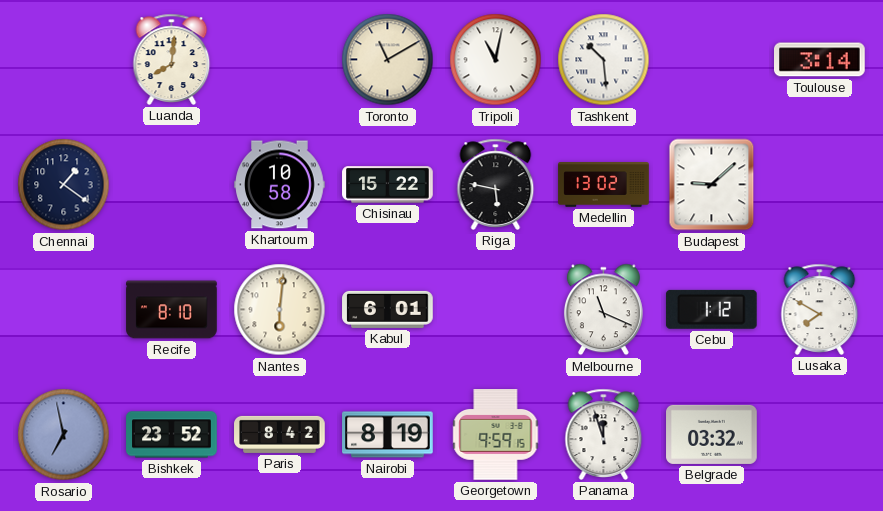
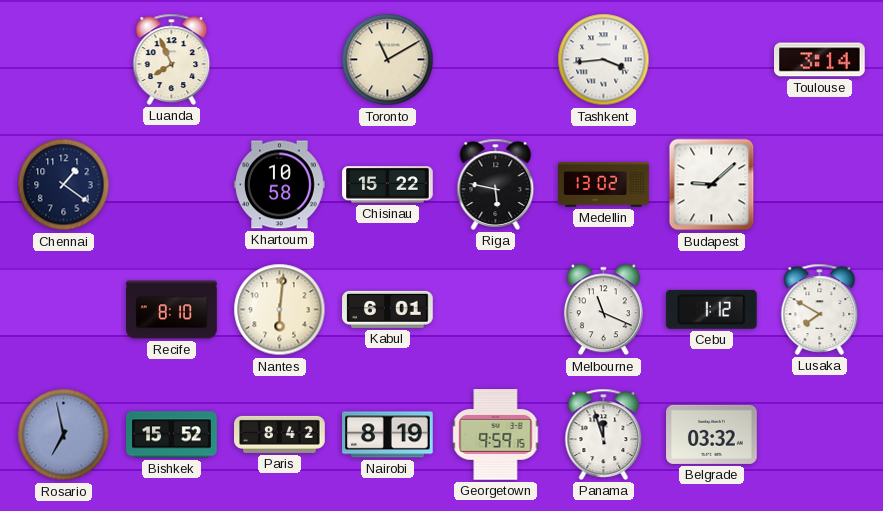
Luanda: 8:01 -> 7:56
Tripoli: 11:02 -> none
Tashkent: 10:29 -> 3:44
Bishkek: 23:52 -> 15:52
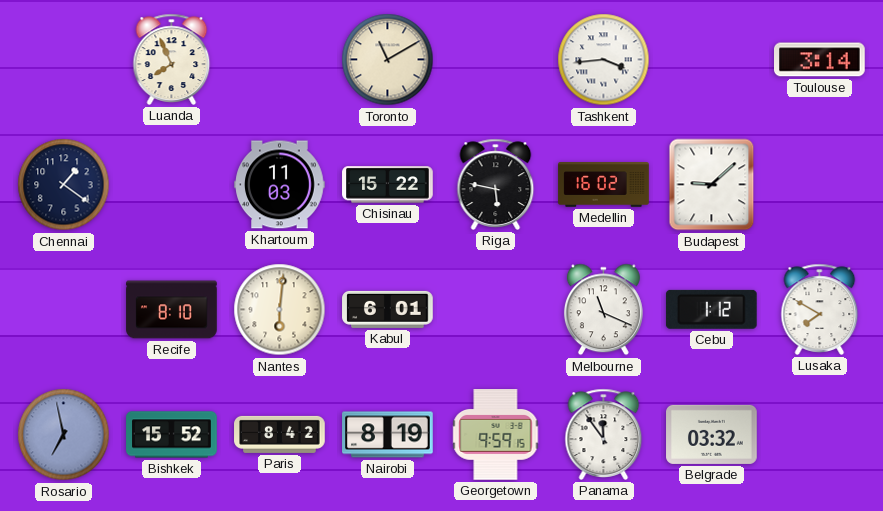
Khartoum: 10:58 -> 11:03
Medellin: 13:02 -> 16:02
Panama: 11:57 -> 11:54
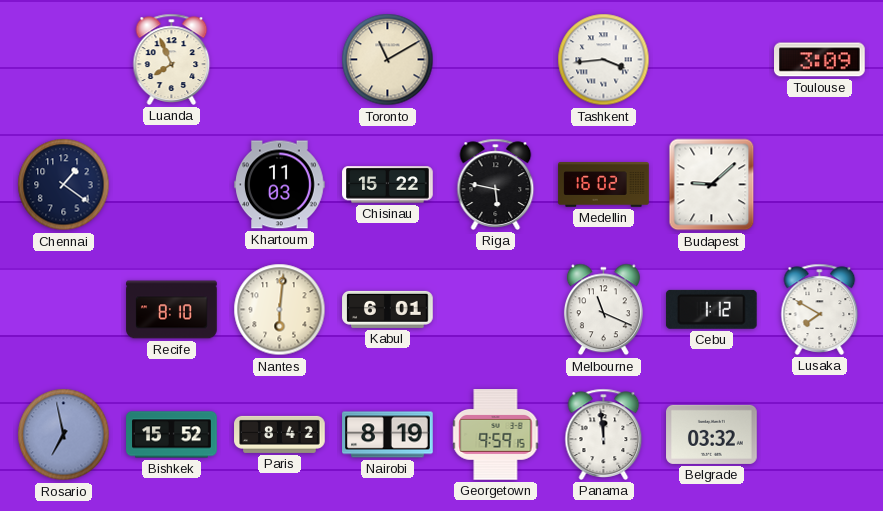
Toulouse: 3:14 -> 3:09
Panama: 11:54 -> 11:59
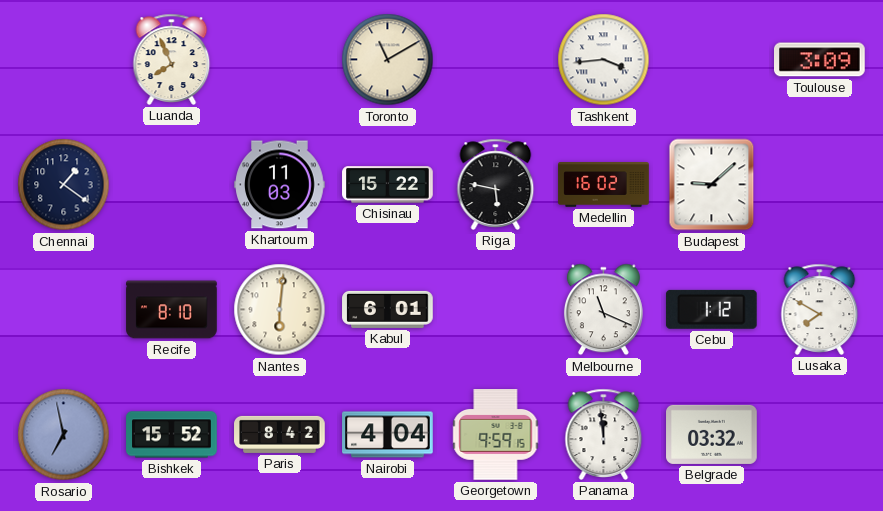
Nairobi: 8:19 -> 4:04
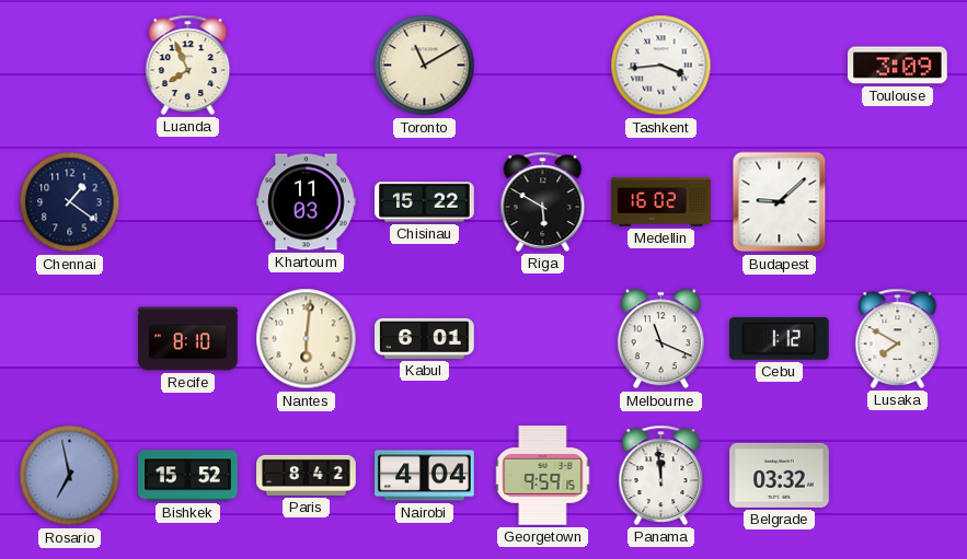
Riga: 5:47 -> 5:50
